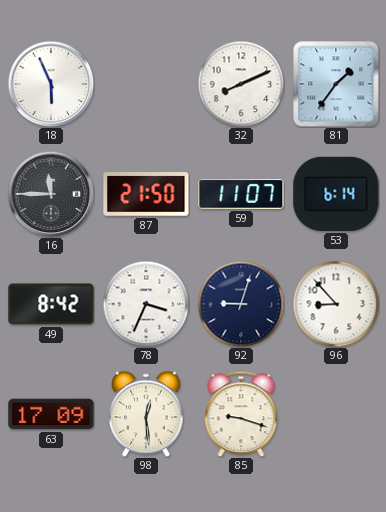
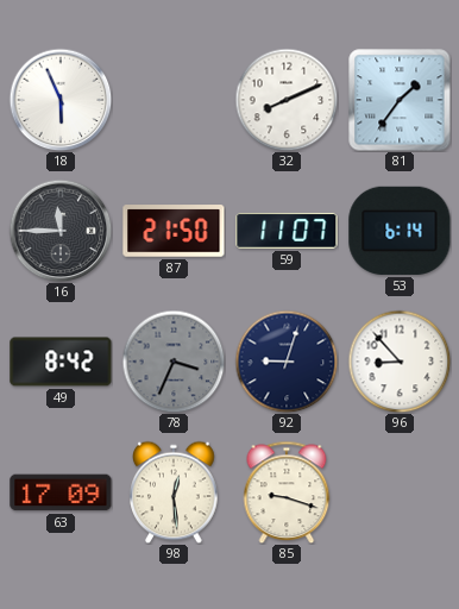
78 dial: white -> grey
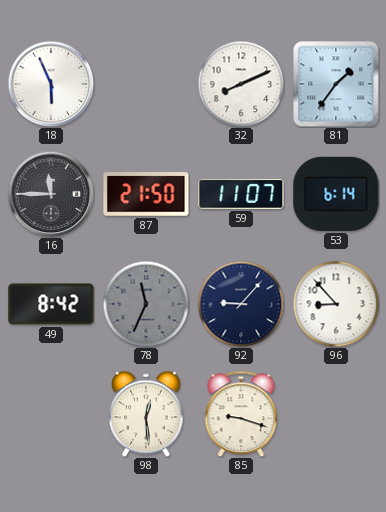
78: 3:34 -> 11:34
92: 9:03 -> 9:07
63: 17:09 -> none
